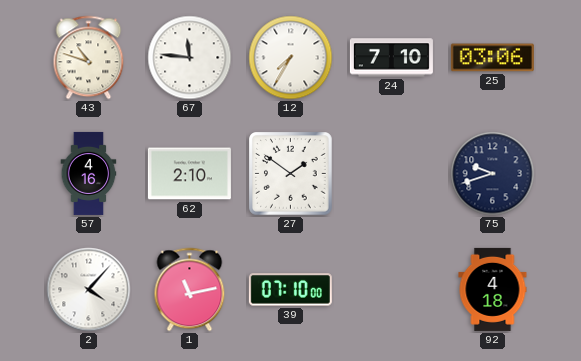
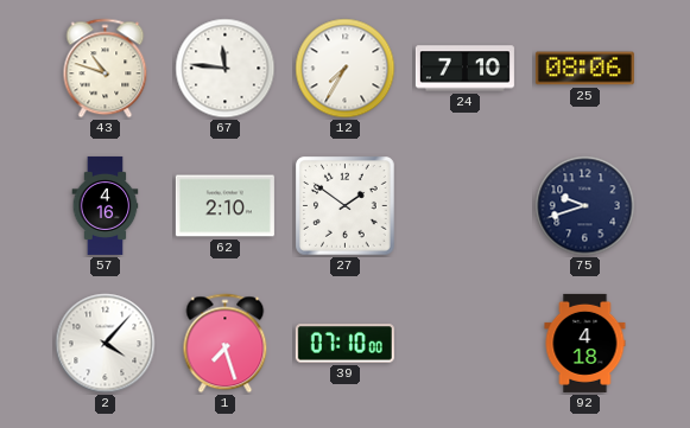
25: 03:06 -> 08:06
1: 11:13 -> 7:27
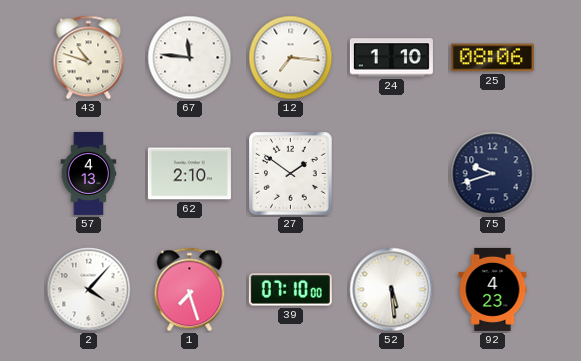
12: 7:35 -> 7:16
24: 7:10 -> 1:10
57: 4:16 -> 4:13
52: none -> 5:29
92: 4:18 -> 4:23
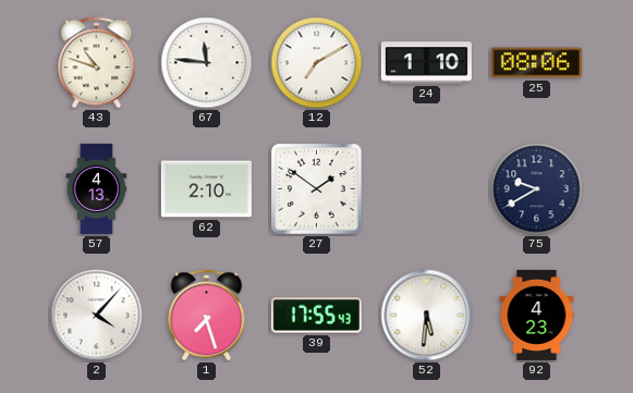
12: 7:16 -> 7:10
75: 9:42 -> 9:40
39: 07:10 -> 17:55
52: 5:29 -> 5:31
